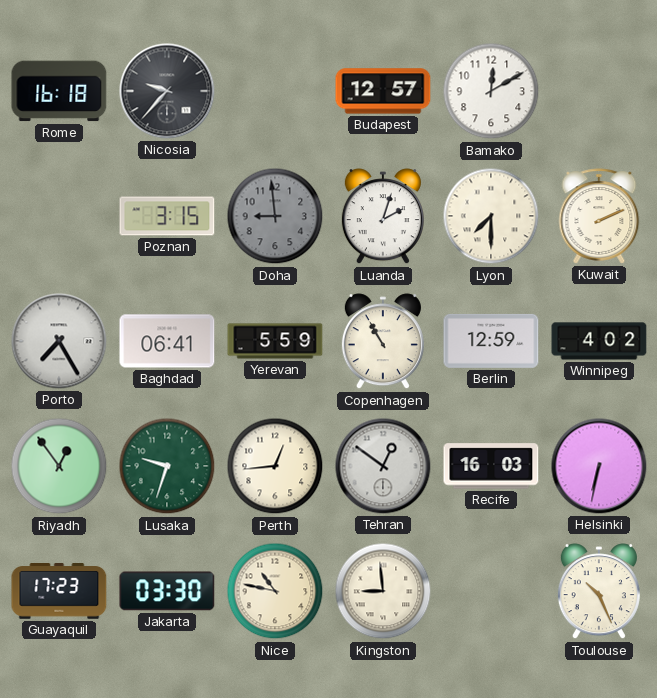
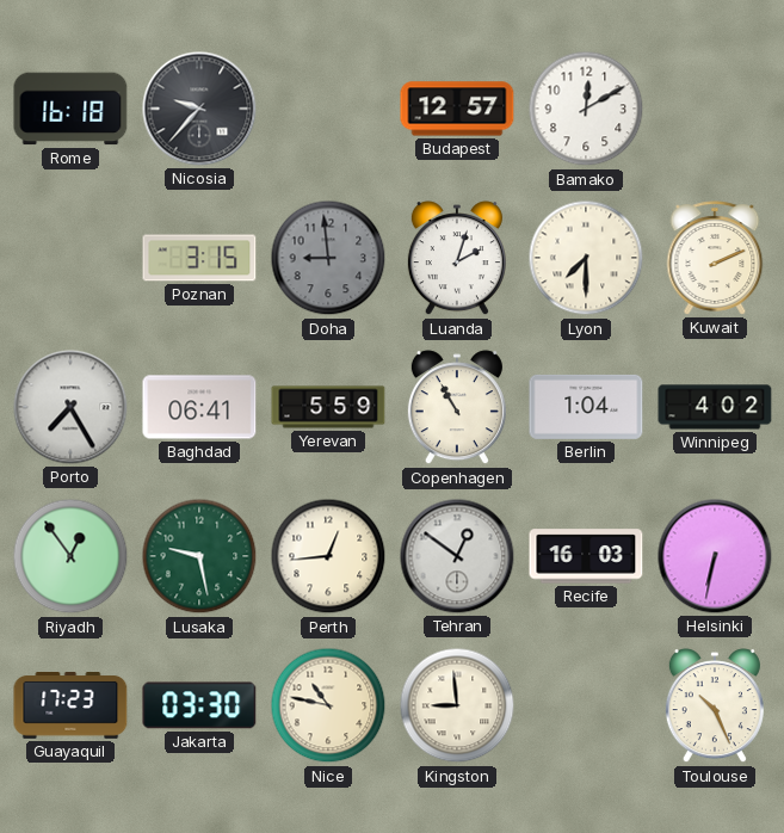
Berlin: 12:59 -> 1:04
Lusaka: 9:33 -> 9:28
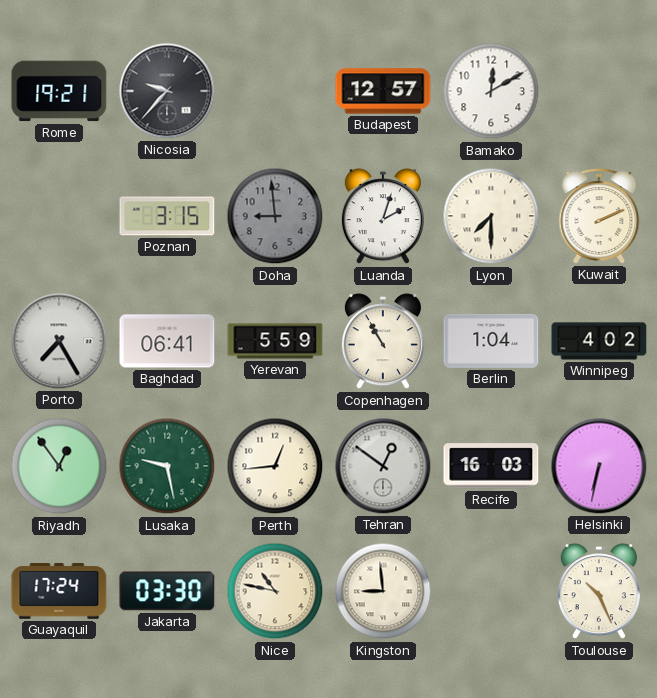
Rome: 16:18 -> 19:21
Guayaquil: 17:23 -> 17:24
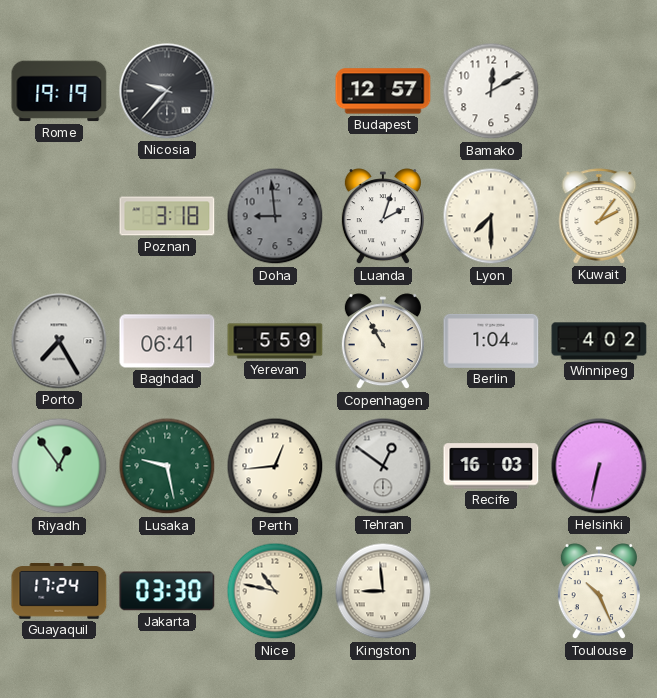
Rome: 19:21 -> 19:19
Poznan: 3:15 -> 3:18
Kuwait: 2:11 -> 2:06
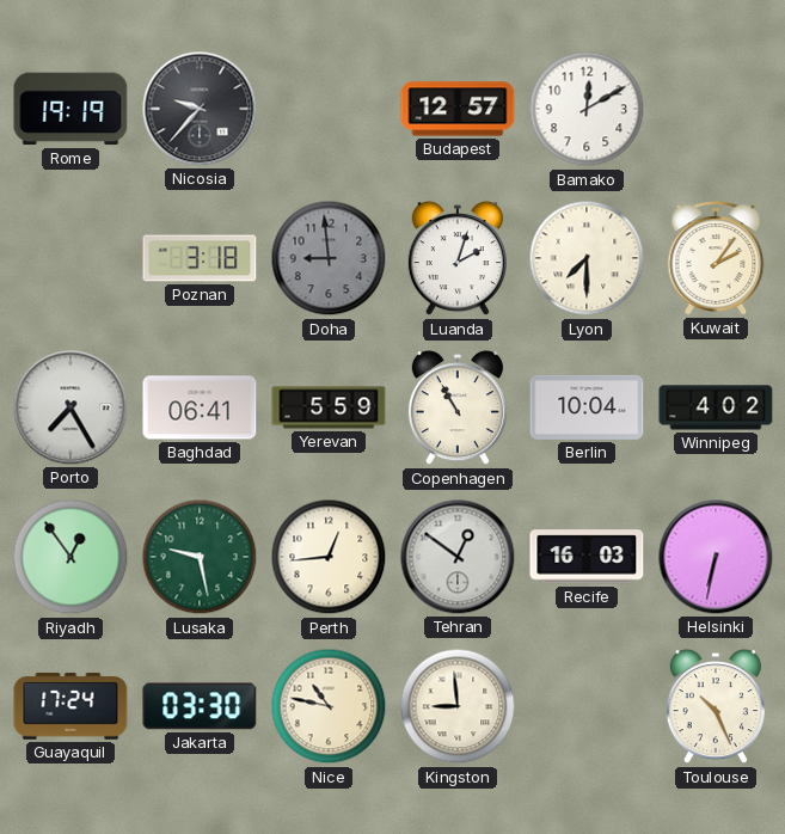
Berlin: 1:04 -> 10:04
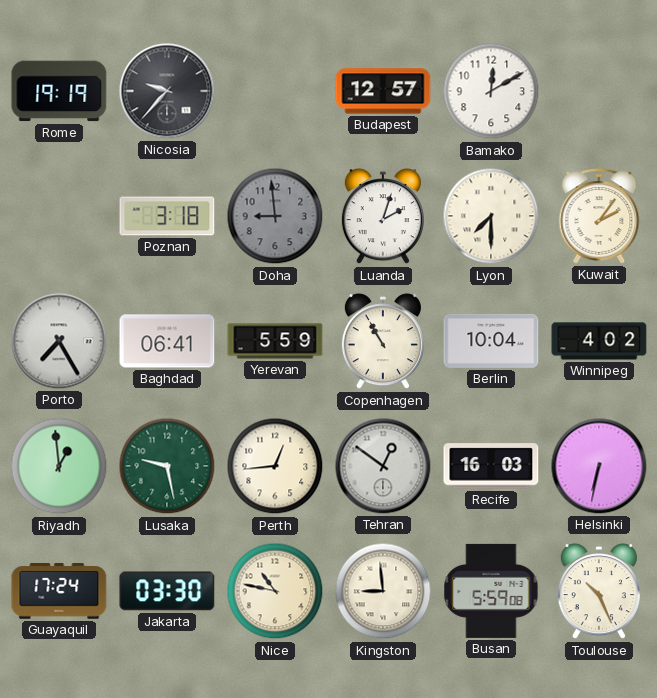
Riyadh: 12:54 -> 12:59
Busan: none -> 5:59
